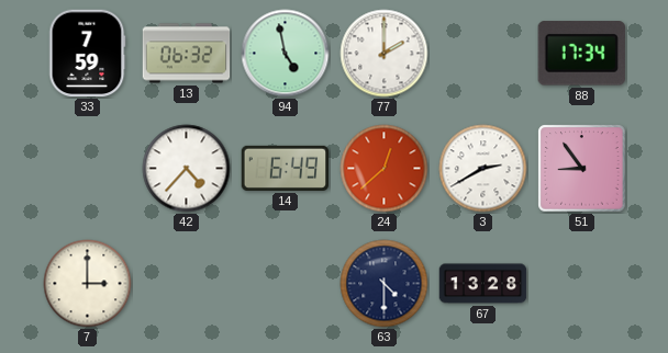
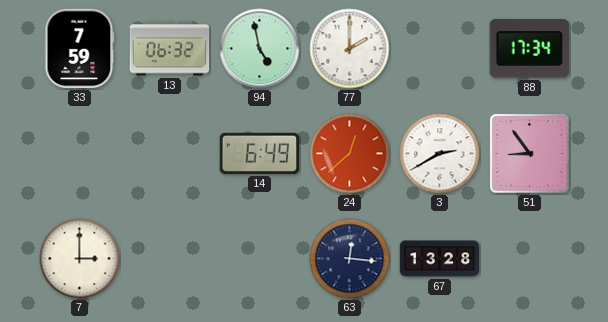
42: 4:37 -> none
63: 4:30 -> 12:16
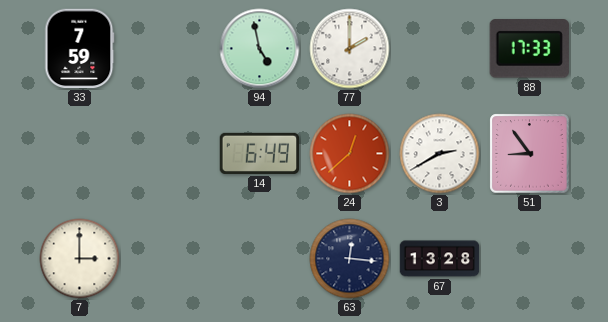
13: 06:32 -> none
88: 17:34 -> 17:33
